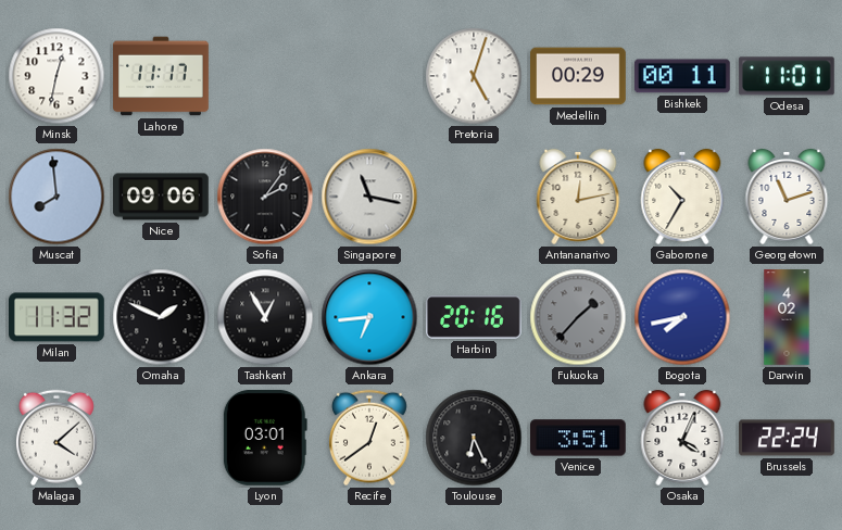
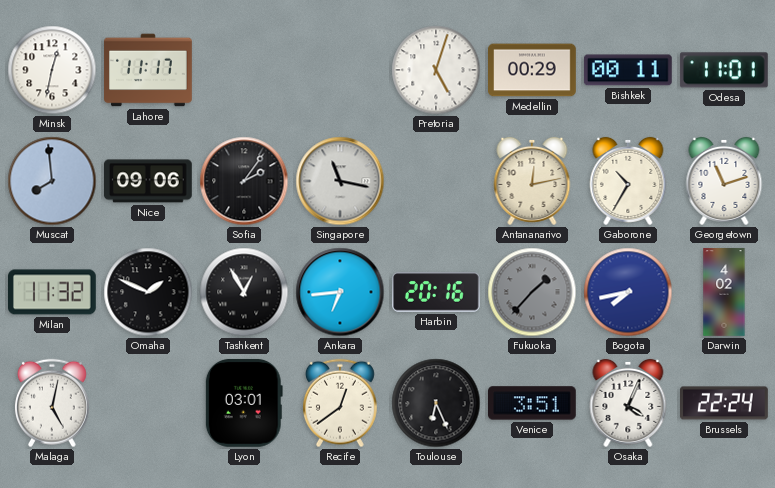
Malaga: 4:08 -> 5:02
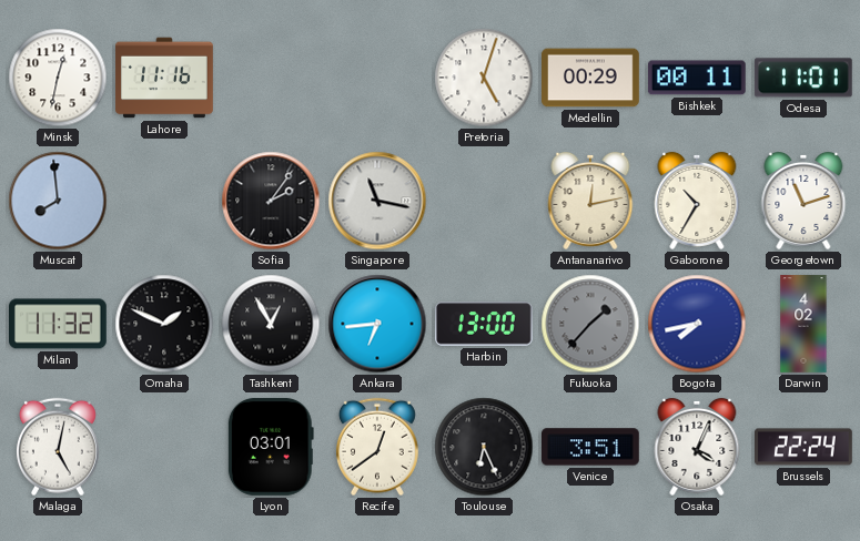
Lahore: 11:17 -> 11:16
Nice: 09:06 -> none
Harbin: 20:16 -> 13:00
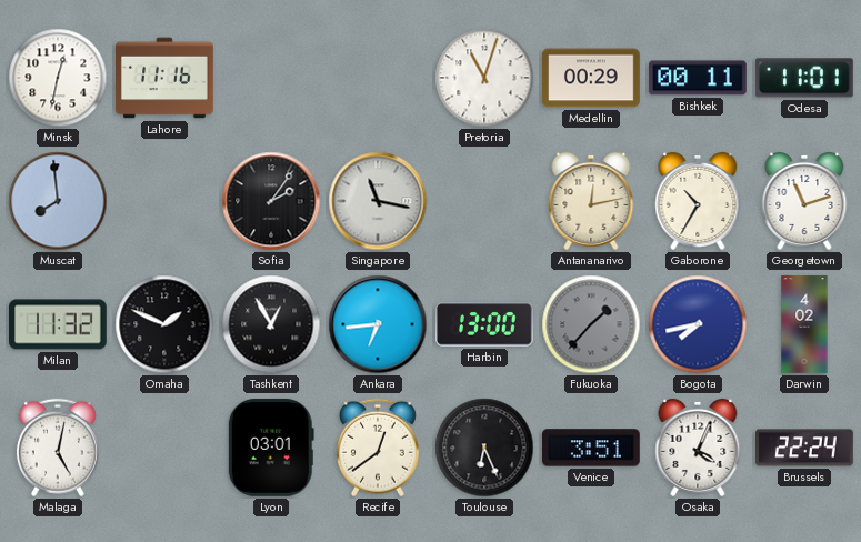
Pretoria: 5:03 -> 11:03
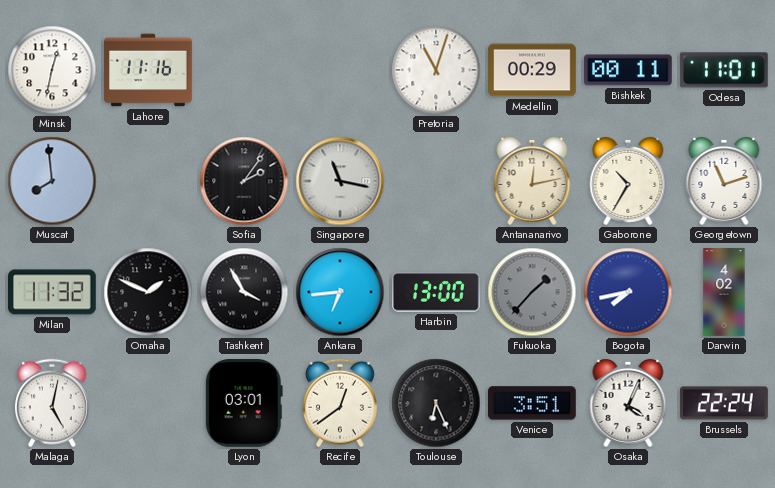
Tashkent: 12:55 -> 3:55
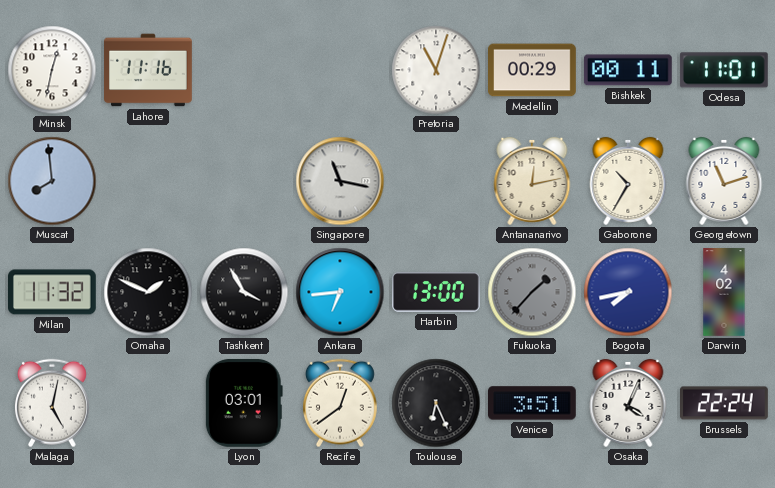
Sofia: 2:06 -> none
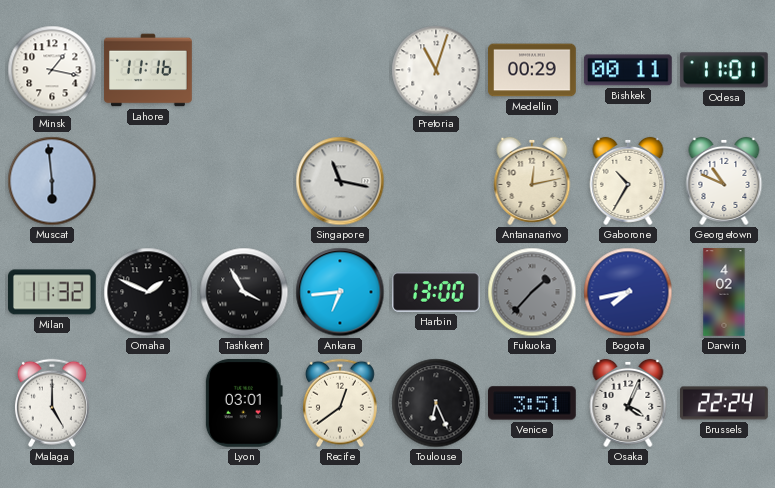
Minsk: 12:32 -> 1:17
Muscat: 7:59 -> 5:59
Georgetown: 11:12 -> 10:49
Malaga: 5:02 -> 5:00
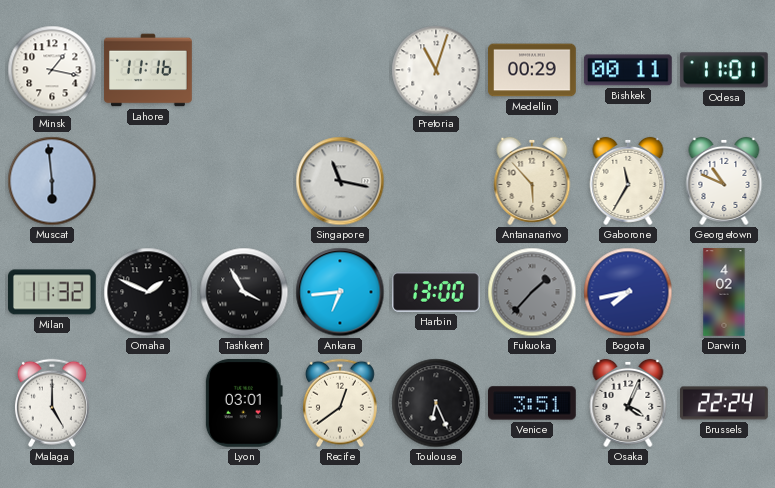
Antananarivo: 12:13 -> 5:53
Gaborone: 10:35 -> 11:35
